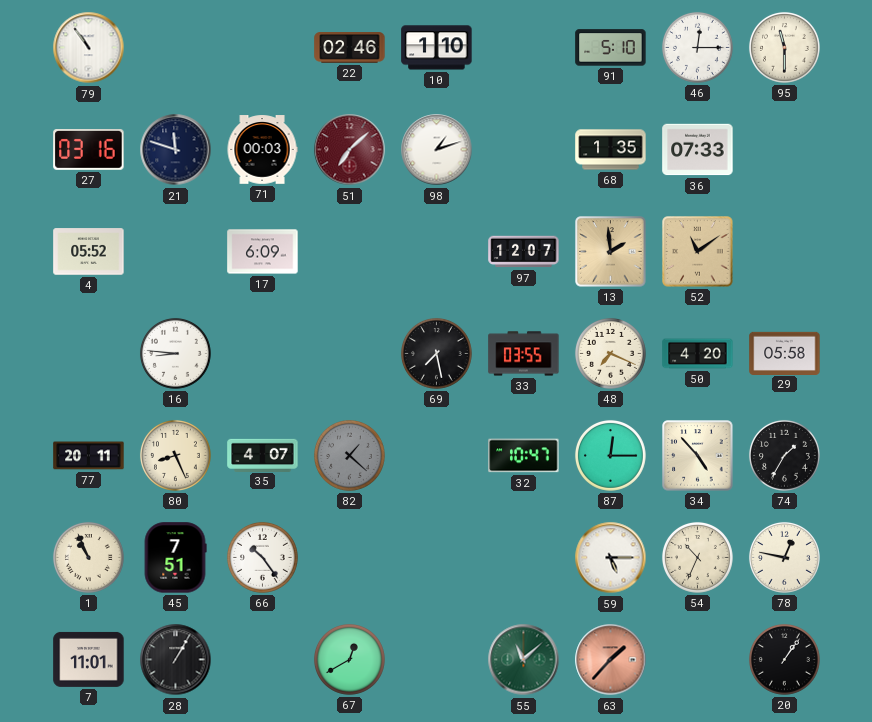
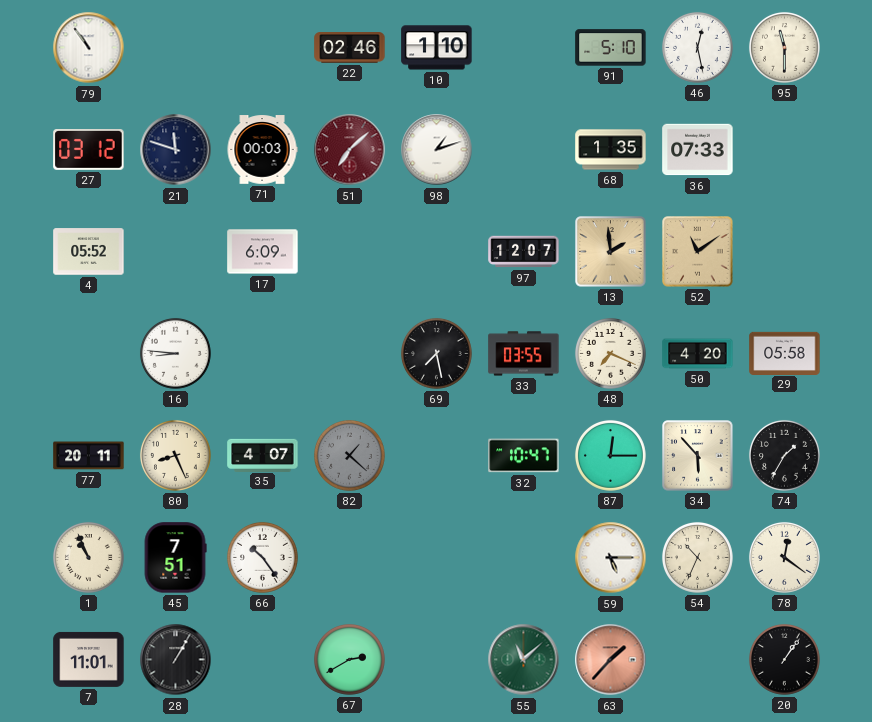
46: 12:15 -> 12:28
27: 03:16 -> 03:12
34: 4:53 -> 5:53
78: 12:47 -> 12:21
67: 12:40 -> 2:40
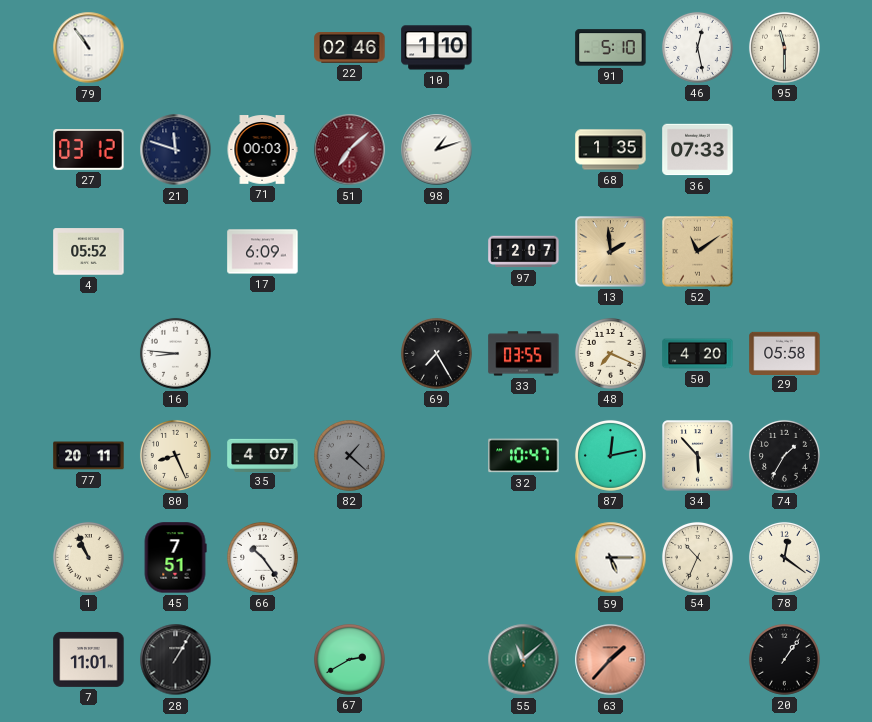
69: 7:28 -> 7:25
87: 12:15 -> 12:13
